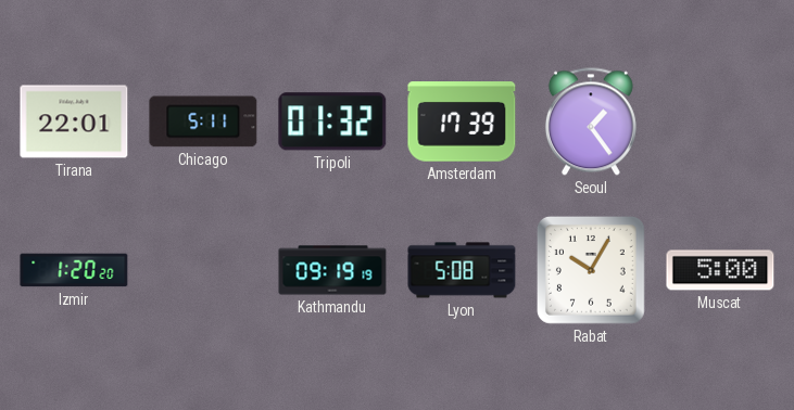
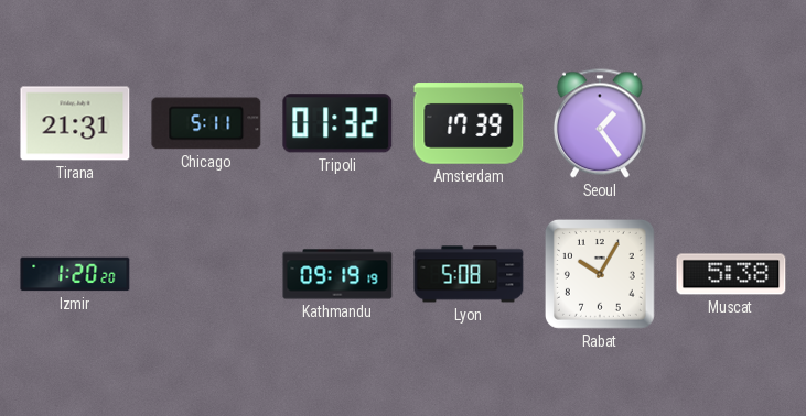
Tirana: 22:01 -> 21:31
Muscat: 5:00 -> 5:38
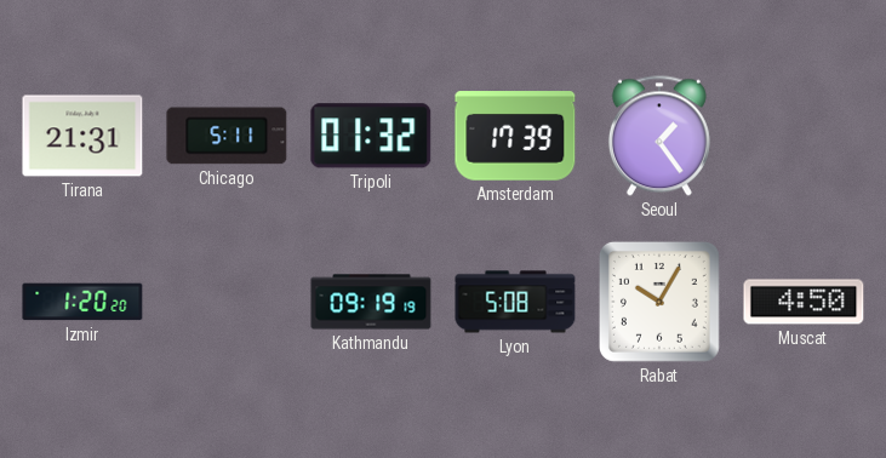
Muscat: 5:38 -> 4:50
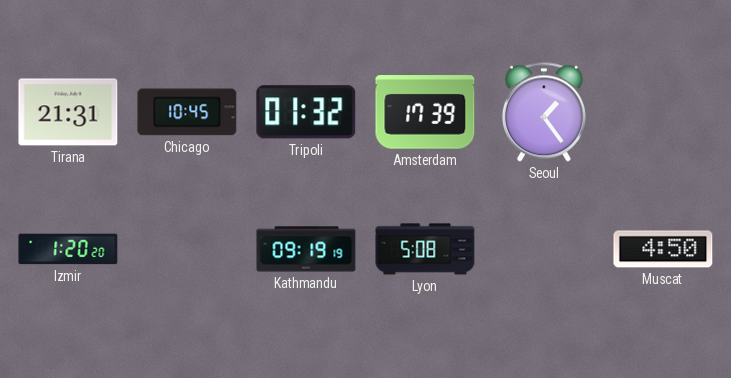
Chicago: 5:11 -> 10:45
Rabat: 10:05 -> none
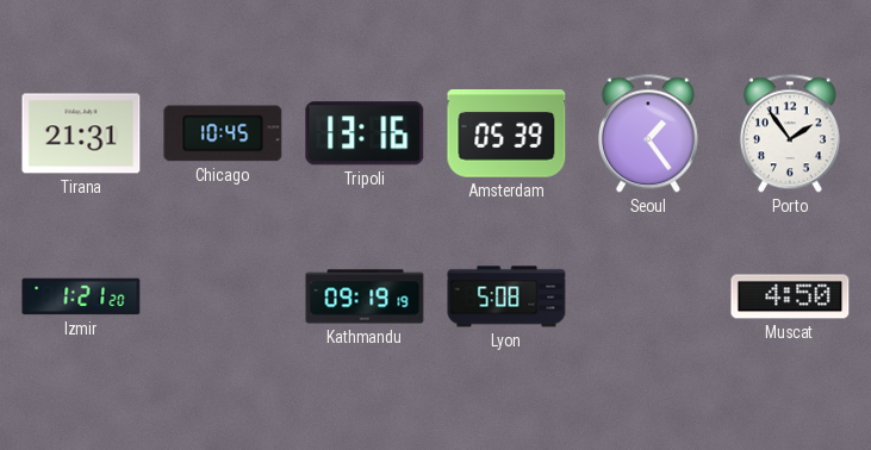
Tripoli: 01:32 -> 13:16
Amsterdam: 17:39 -> 05:39
Porto: none -> 1:54
Izmir: 1:20 -> 1:21
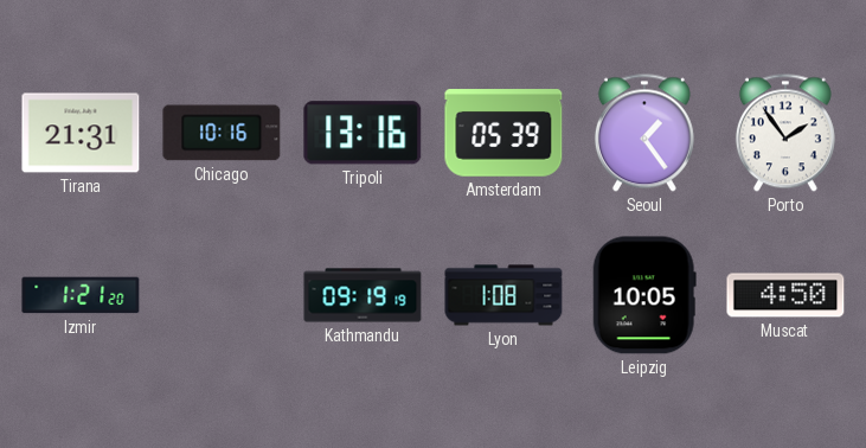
Chicago: 10:45 -> 10:16
Lyon: 5:08 -> 1:08
Leipzig: none -> 10:05
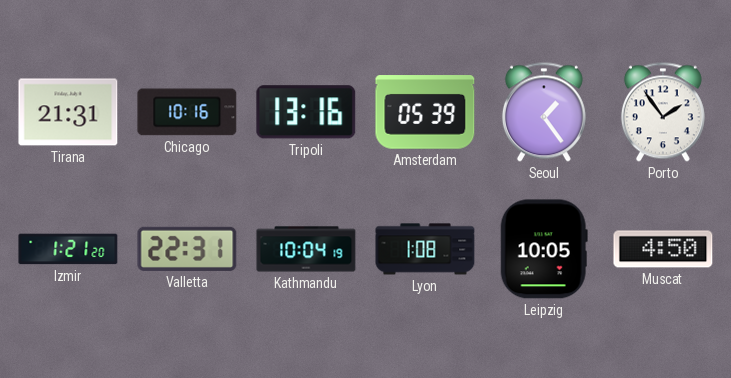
Valletta: none -> 22:31
Kathmandu: 09:19 -> 10:04
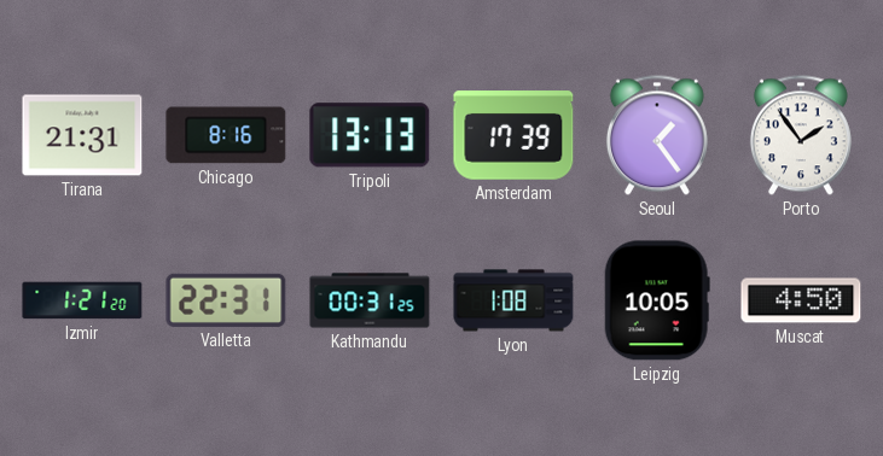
Chicago: 10:16 -> 8:16
Tripoli: 13:16 -> 13:13
Amsterdam: 05:39 -> 17:39
Kathmandu: 10:04 -> 00:31
